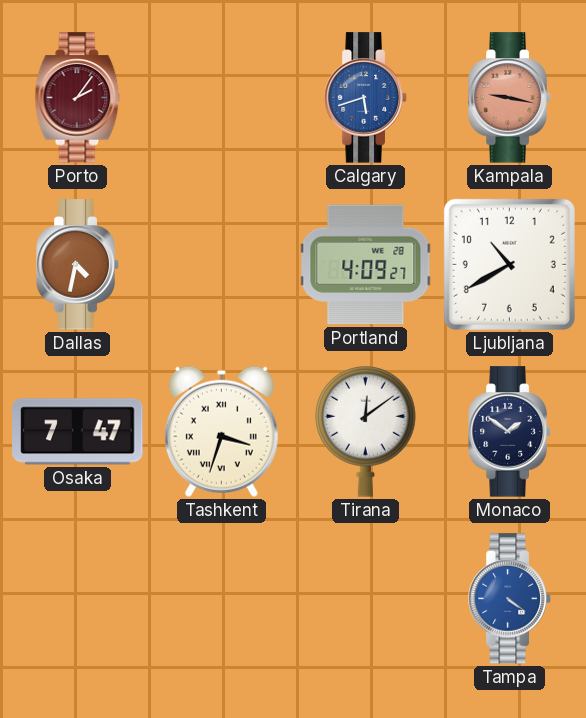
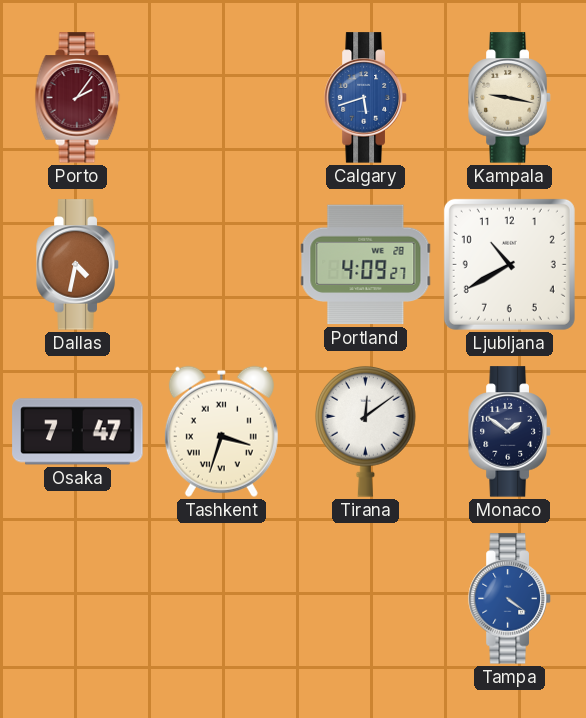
Kampala dial: salmon -> cream
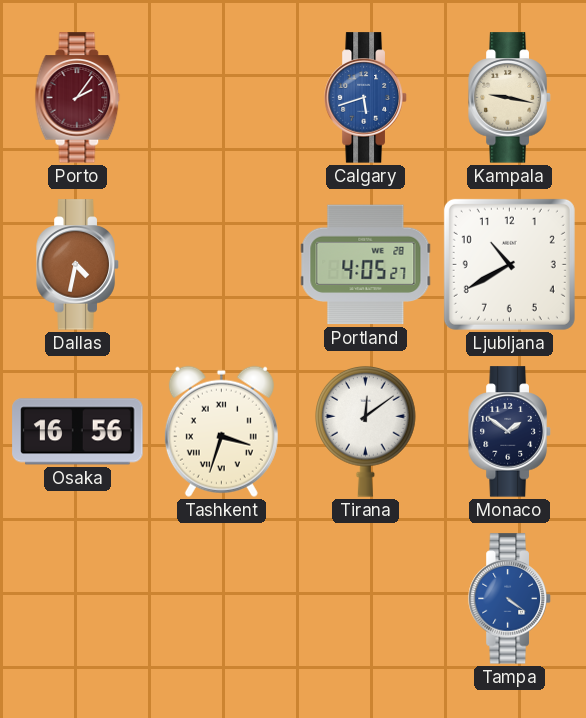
Portland: 4:09 -> 4:05
Osaka: 7:47 -> 16:56
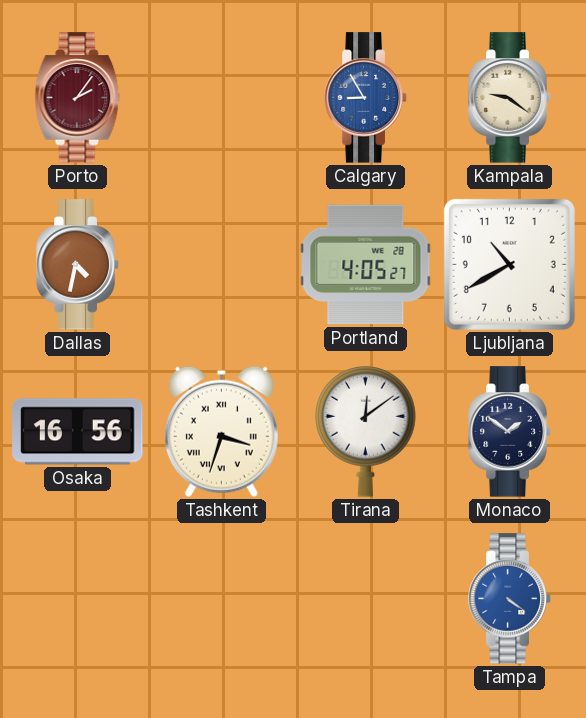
Calgary: 5:42 -> 8:55
Kampala: 9:17 -> 9:21
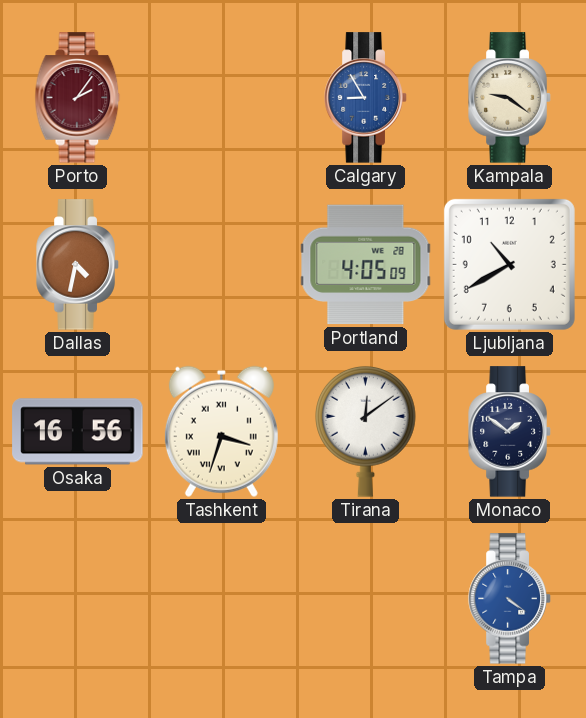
Portland: 4:05:27 -> 4:05:09
